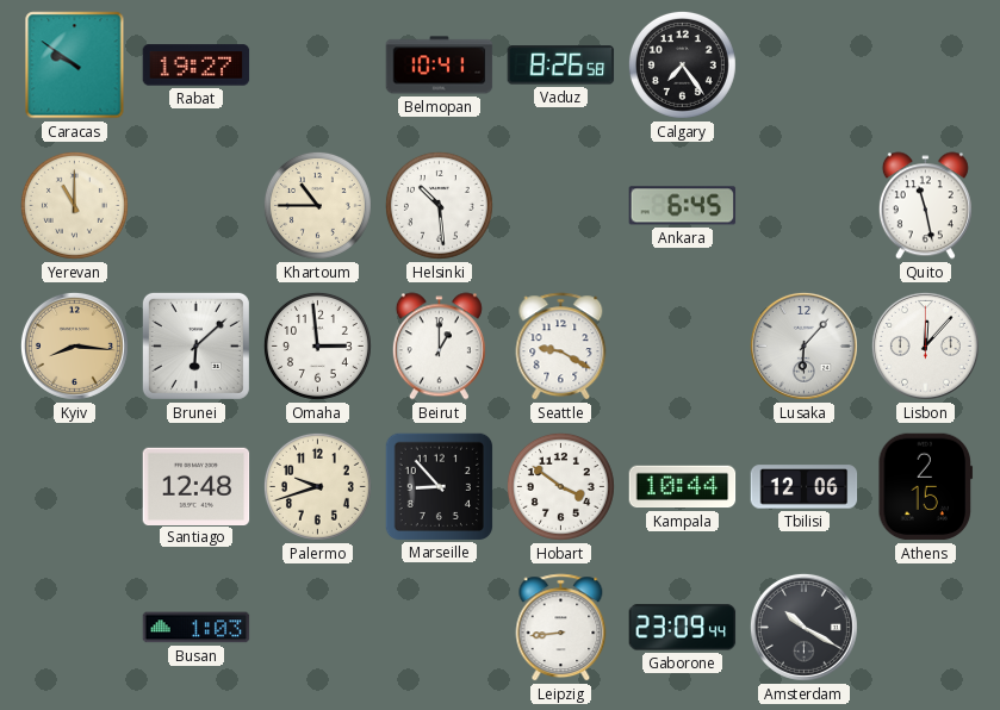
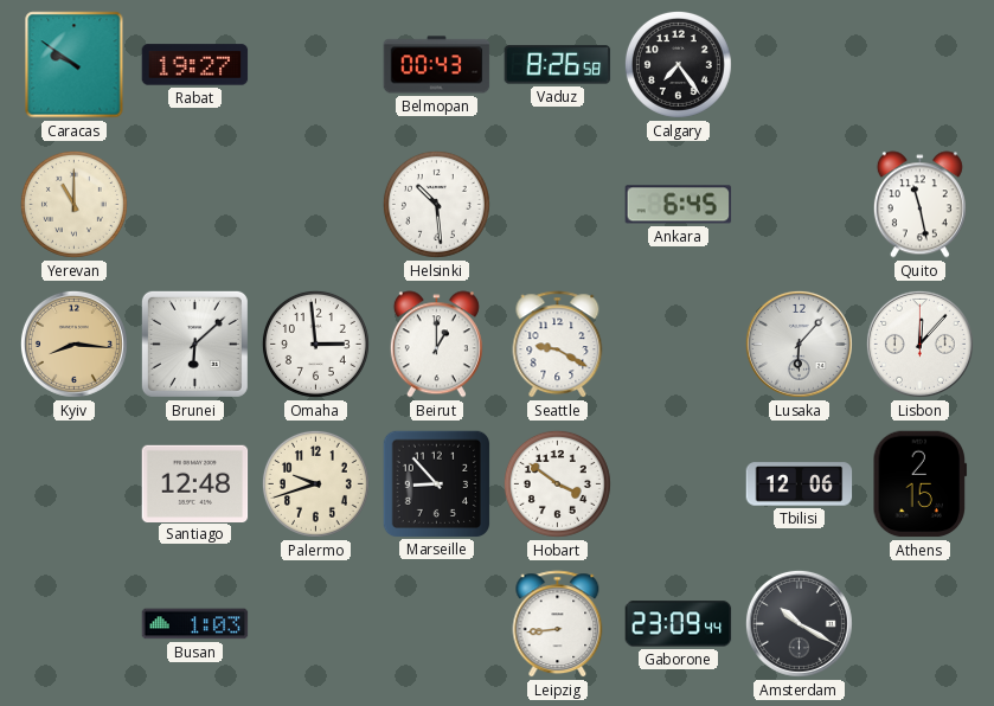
Belmopan: 10:41 -> 00:43
Khartoum: 10:45 -> none
Kampala: 10:44 -> none
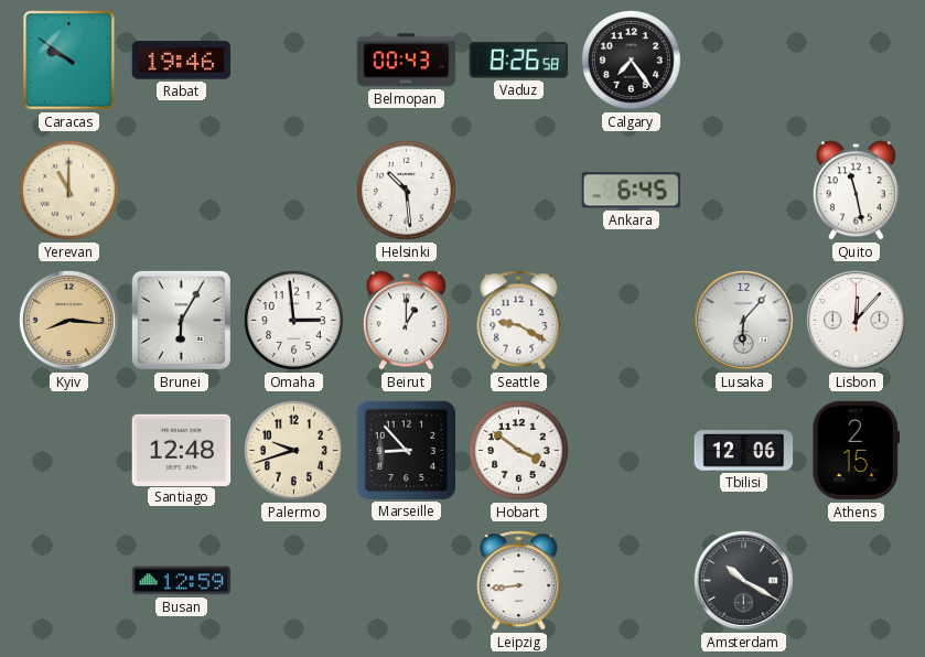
Rabat: 19:27 -> 19:46
Brunei: 6:08 -> 6:05
Busan: 1:03 -> 12:59
Gaborone: 23:09 -> none
